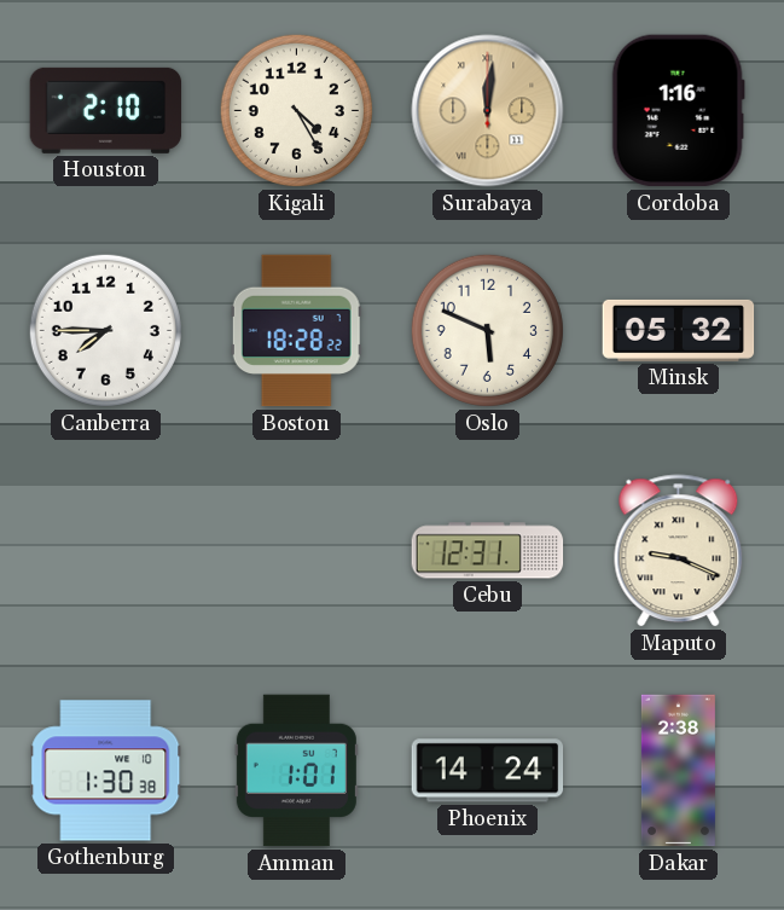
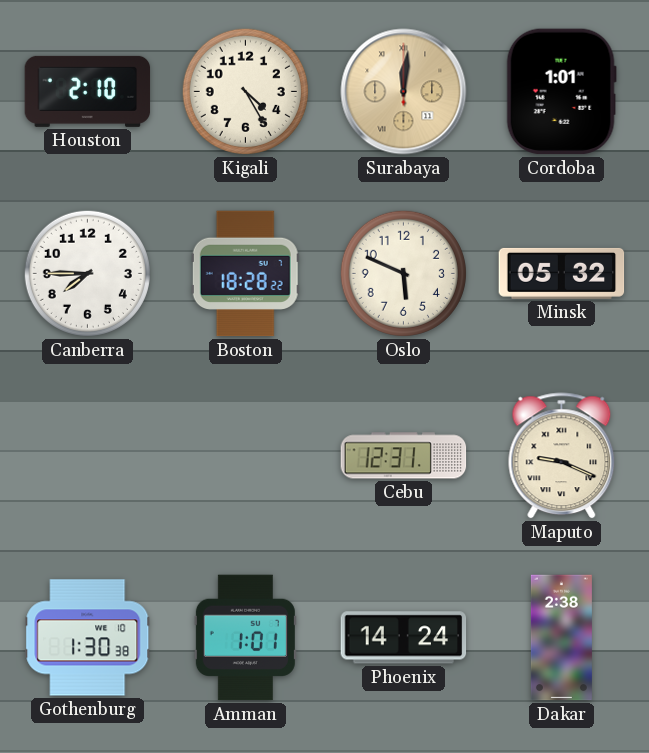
Cordoba: 1:16 -> 1:01
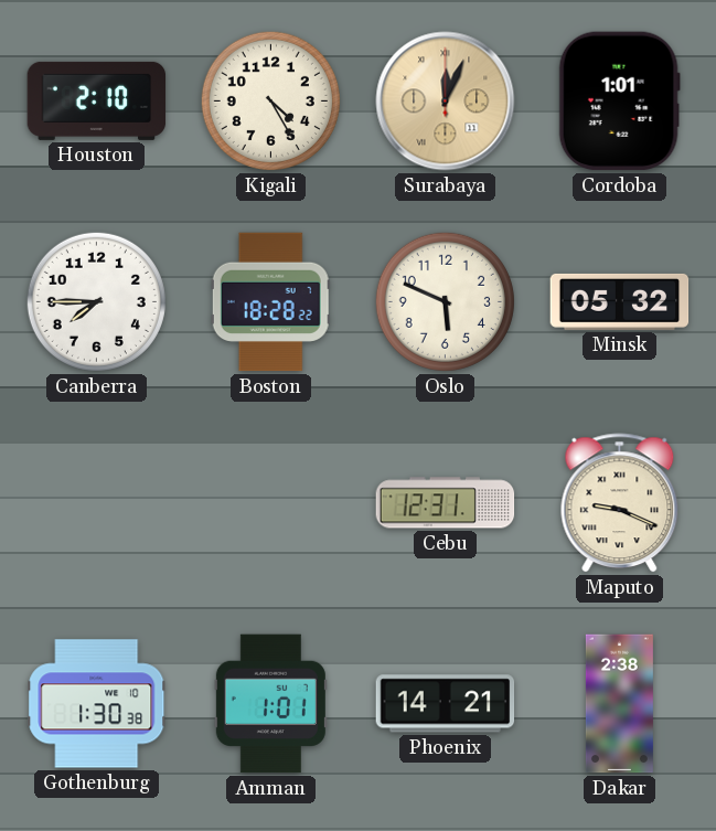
Surabaya: 12:01 -> 12:04
Phoenix: 14:24 -> 14:21
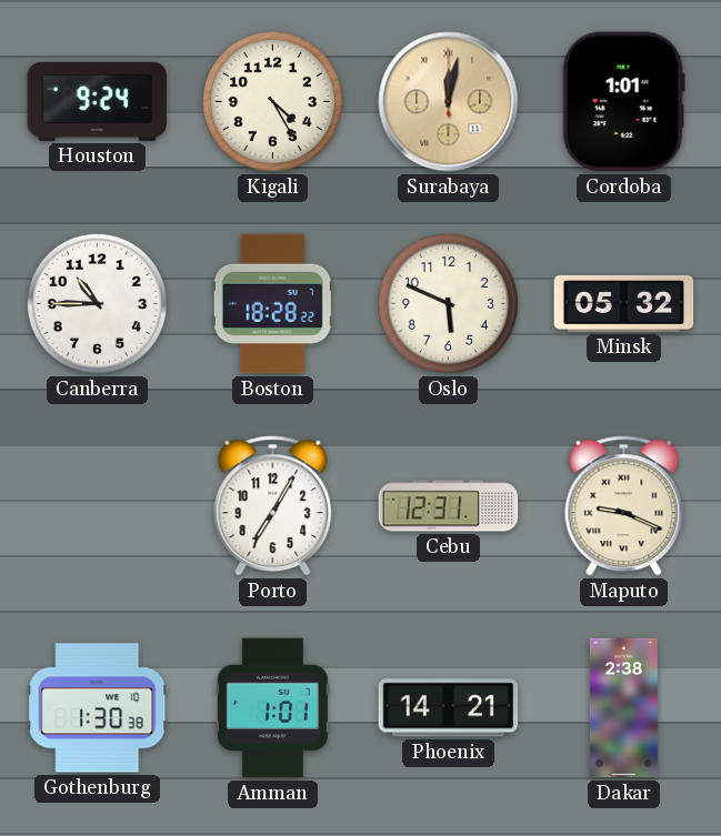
Houston: 2:10 -> 9:24
Surabaya: 12:04 -> 12:02
Canberra: 7:45 -> 10:45
Porto: none -> 7:05
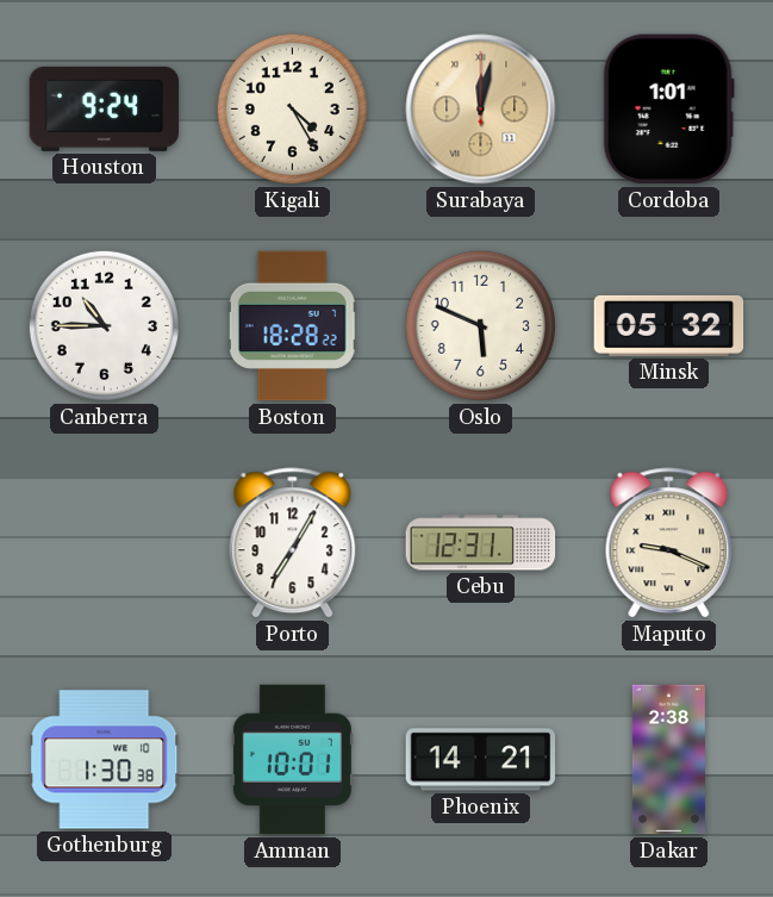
Amman: 1:01 -> 10:01
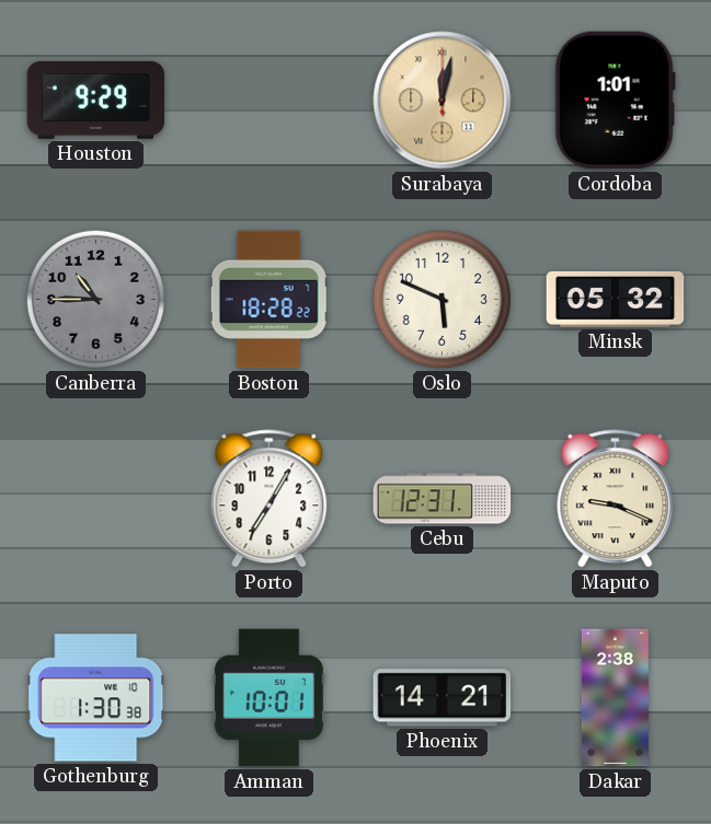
Houston: 9:24 -> 9:29
Kigali: 4:25 -> none
Canberra dial: white -> grey
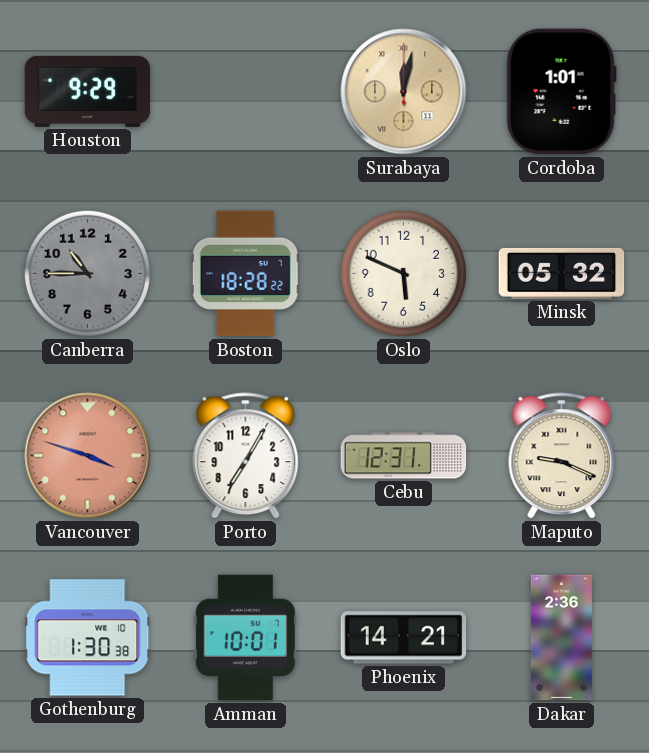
Vancouver: none -> 3:48
Dakar: 2:38 -> 2:36
